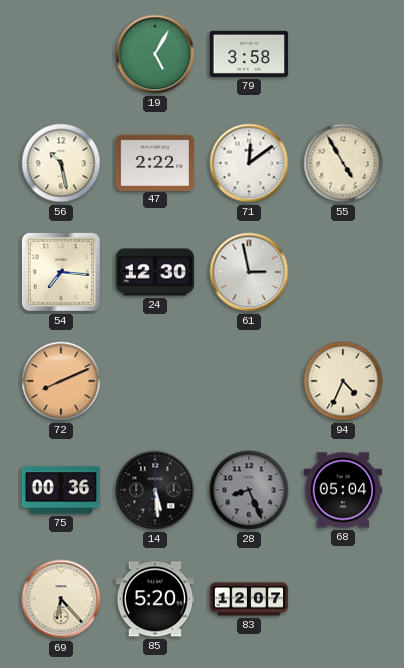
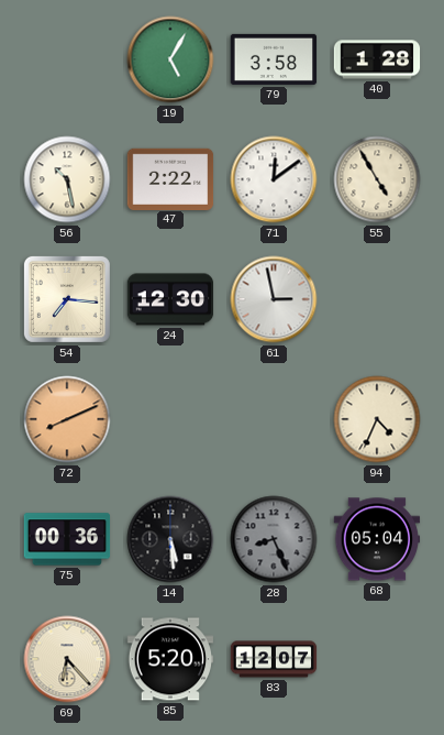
40: none -> 1:28
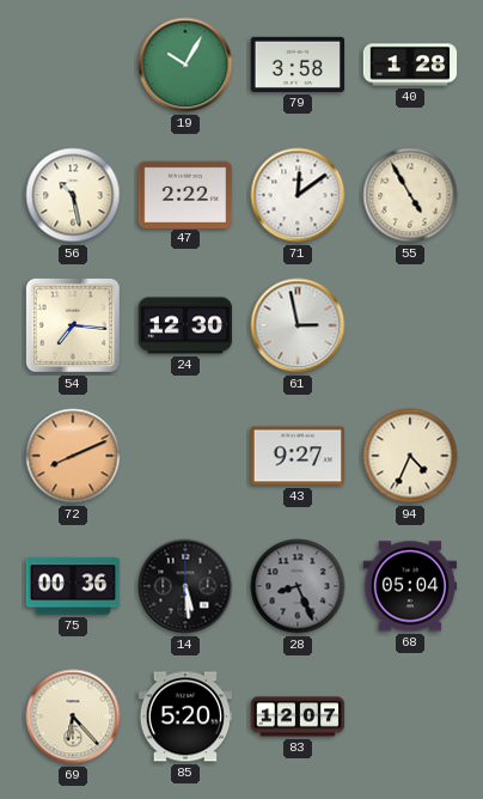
19: 5:05 -> 10:05
43: none -> 9:27
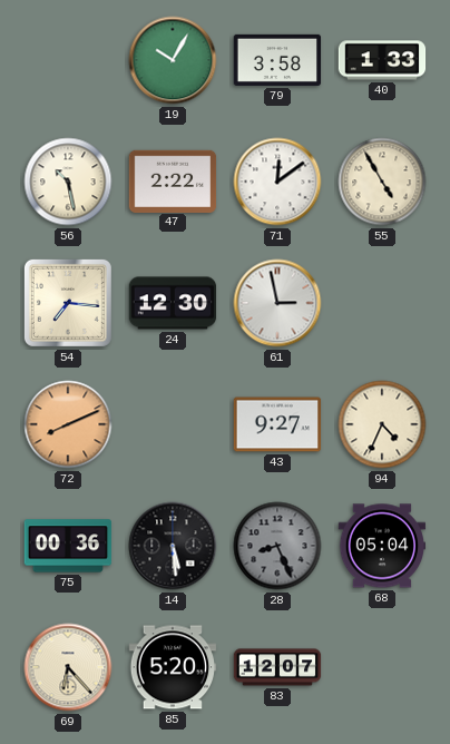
40: 1:28 -> 1:33
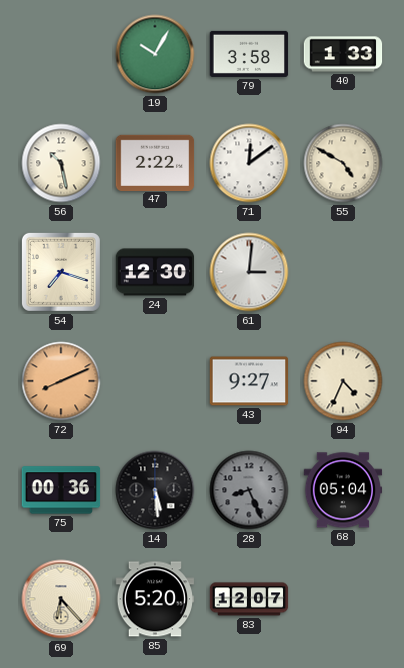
55: 4:55 -> 4:50
54: 7:16 -> 7:18
61: 2:58 -> 3:01
